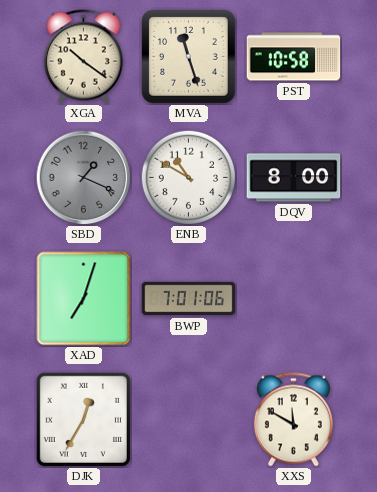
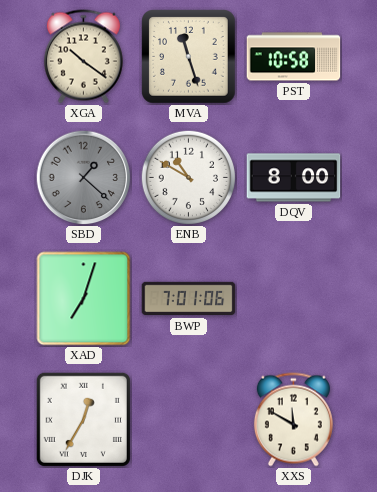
SBD: 1:19 -> 1:22
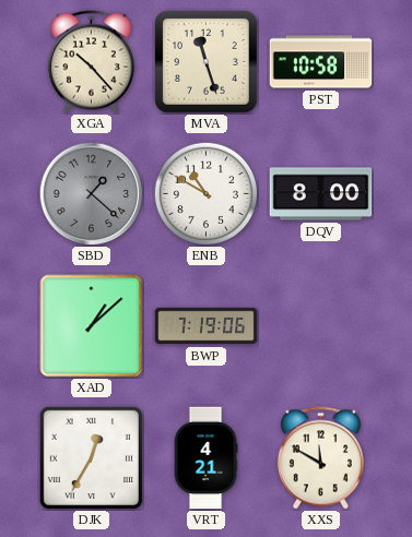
XGA: 10:21 -> 10:23
XAD: 7:03 -> 1:08
BWP: 7:01 -> 7:19
VRT: none -> 4:21
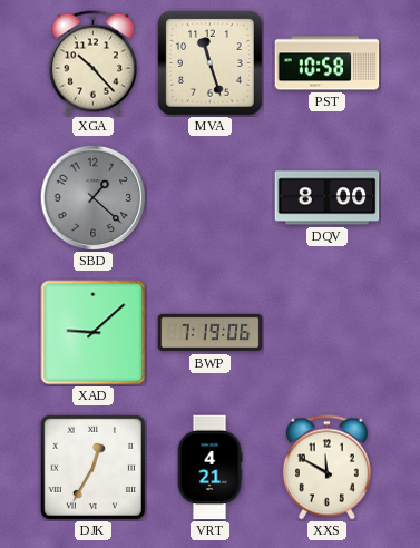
ENB: 10:50 -> none
XAD: 1:08 -> 9:08
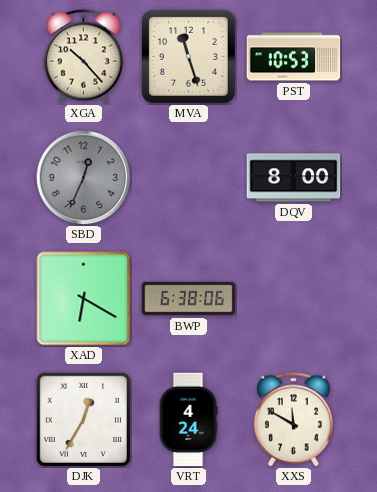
PST: 10:58 -> 10:53
SBD: 1:22 -> 12:34
XAD: 9:08 -> 6:20
BWP: 7:19 -> 6:38
VRT: 4:21 -> 4:24
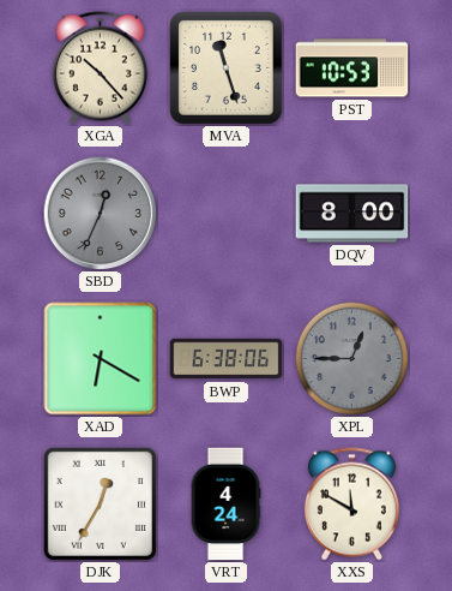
XPL: none -> 12:45
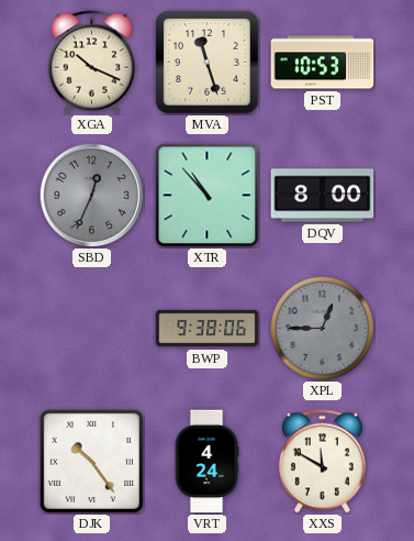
XGA: 10:23 -> 10:19
XTR: none -> 10:53
XAD: 6:20 -> none
BWP: 6:38 -> 9:38
DJK: 12:35 -> 10:24
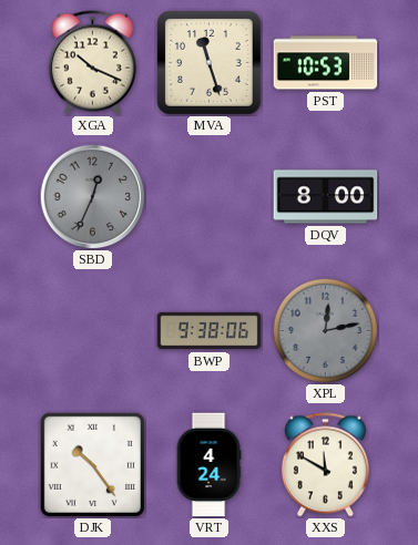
XTR: 10:53 -> none
XPL: 12:45 -> 12:13
